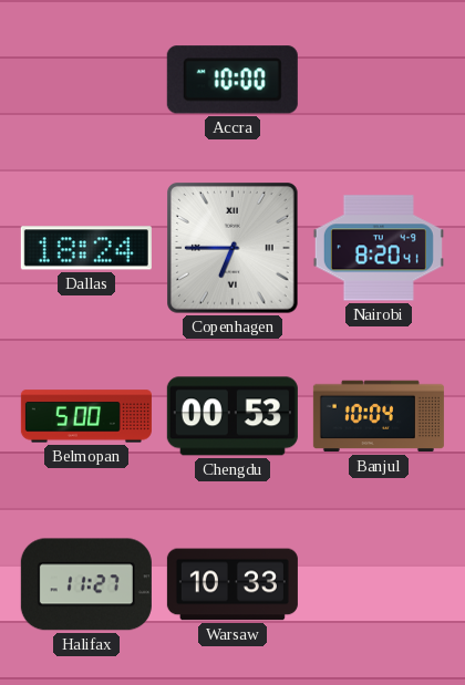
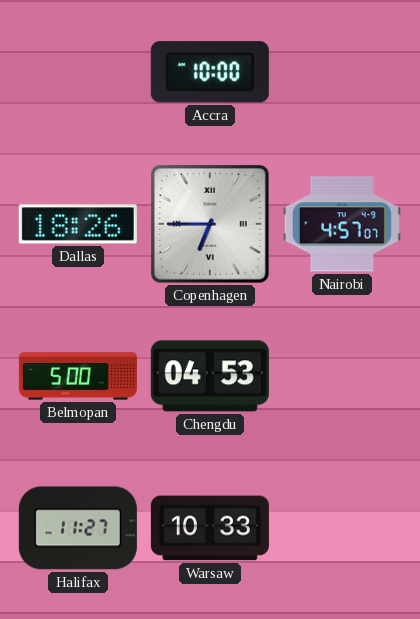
Dallas: 18:24 -> 18:26
Nairobi: 8:20 -> 4:57
Chengdu: 00:53 -> 04:53
Banjul: 10:04 -> none
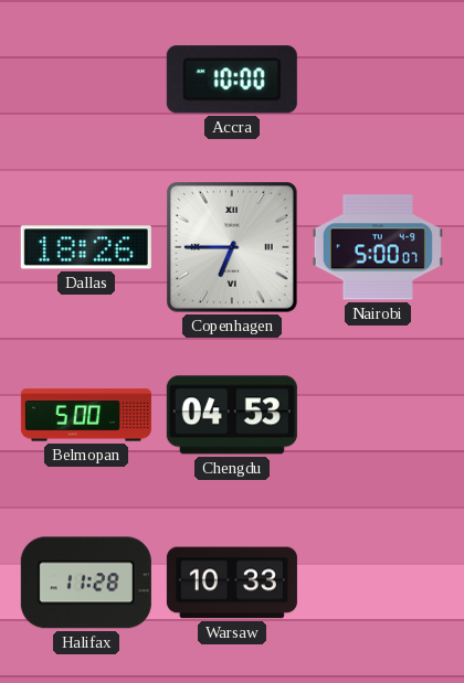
Nairobi: 4:57 -> 5:00
Halifax: 11:27 -> 11:28
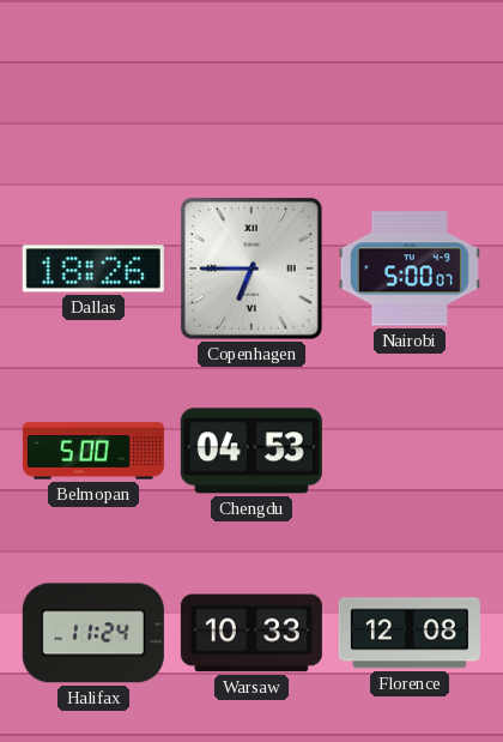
Accra: 10:00 -> none
Halifax: 11:28 -> 11:24
Florence: none -> 12:08
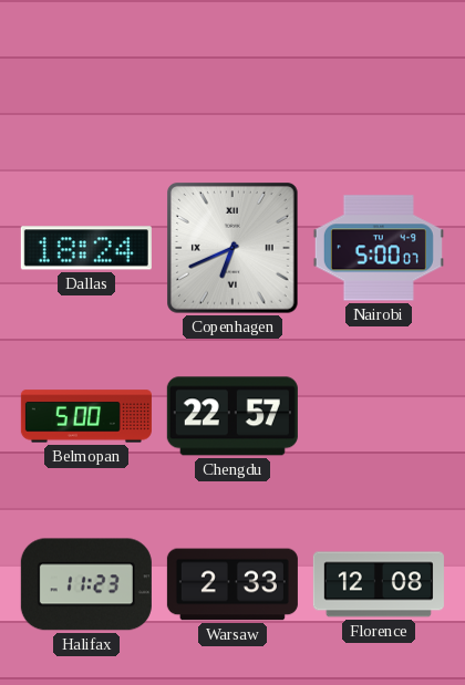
Dallas: 18:26 -> 18:24
Copenhagen: 6:45 -> 6:41
Chengdu: 04:53 -> 22:57
Halifax: 11:24 -> 11:23
Warsaw: 10:33 -> 2:33
